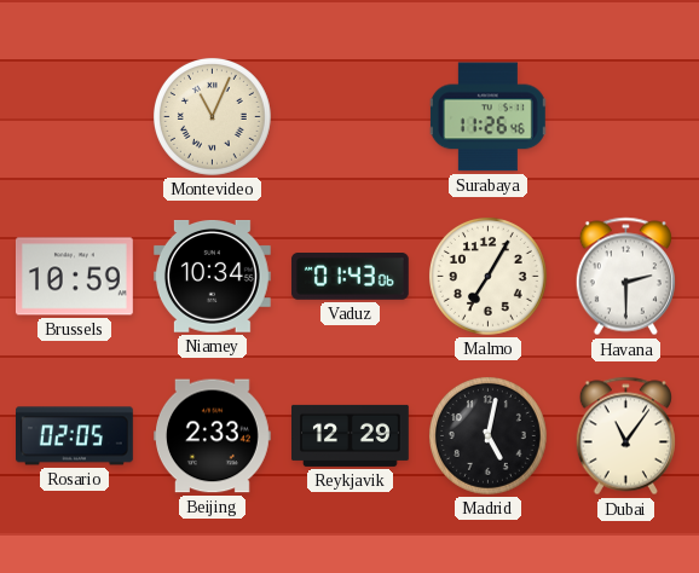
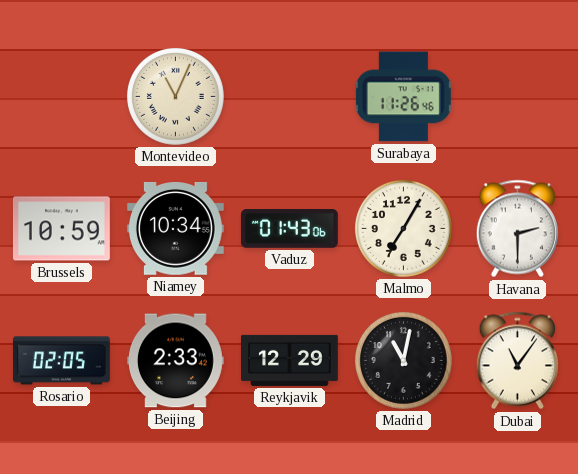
Madrid: 5:02 -> 11:02
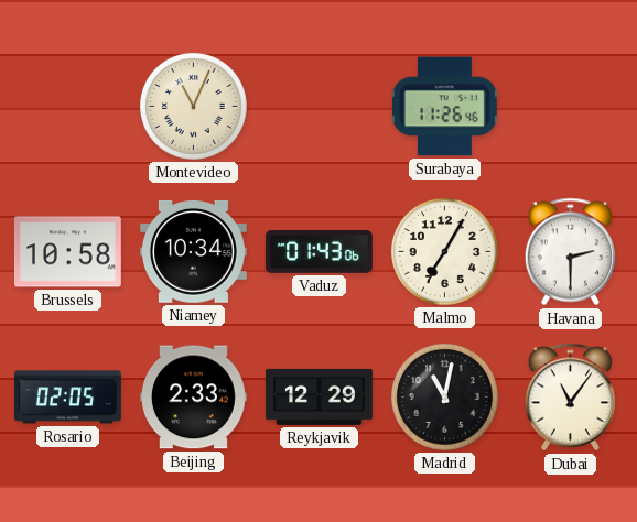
Brussels: 10:59 -> 10:58
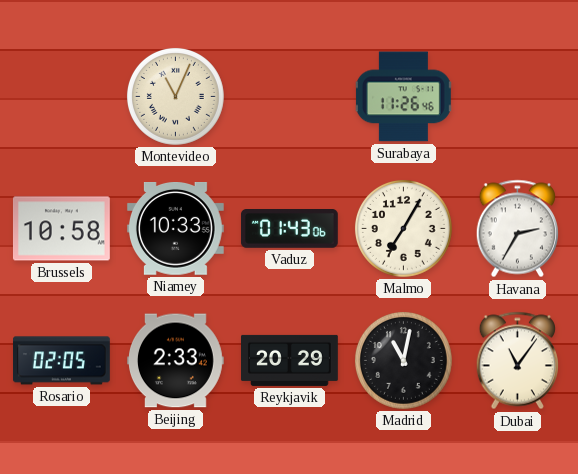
Niamey: 10:34 -> 10:33
Havana: 2:30 -> 2:35
Reykjavik: 12:29 -> 20:29
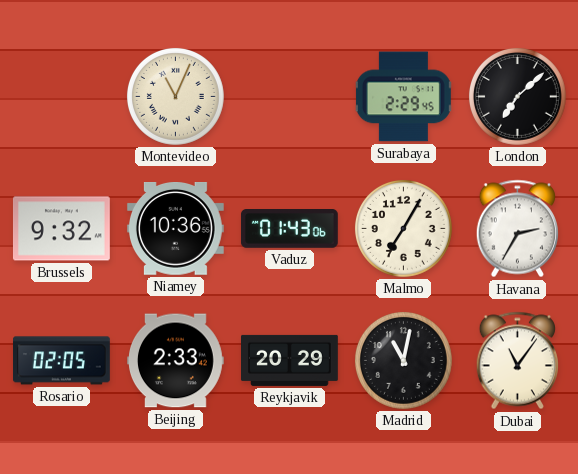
Surabaya: 11:26 -> 2:29
London: none -> 7:08
Brussels: 10:58 -> 9:32
Niamey: 10:33 -> 10:36
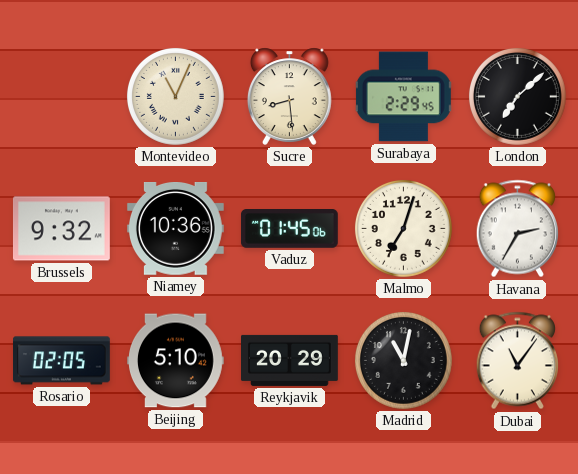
Sucre: none -> 8:29
Vaduz: 01:43 -> 01:45
Malmo: 7:05 -> 7:03
Beijing: 2:33 -> 5:10
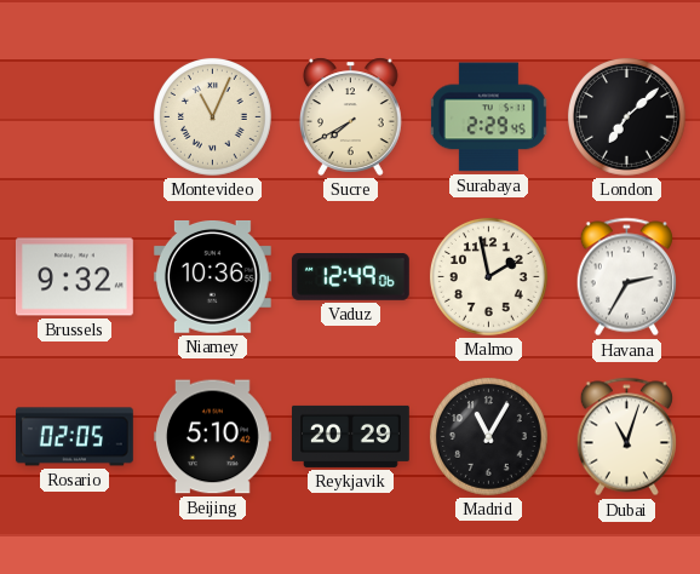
Sucre: 8:29 -> 7:40
Vaduz: 01:45 -> 12:49
Malmo: 7:03 -> 1:58
Madrid: 11:02 -> 11:05
Dubai: 11:06 -> 11:03
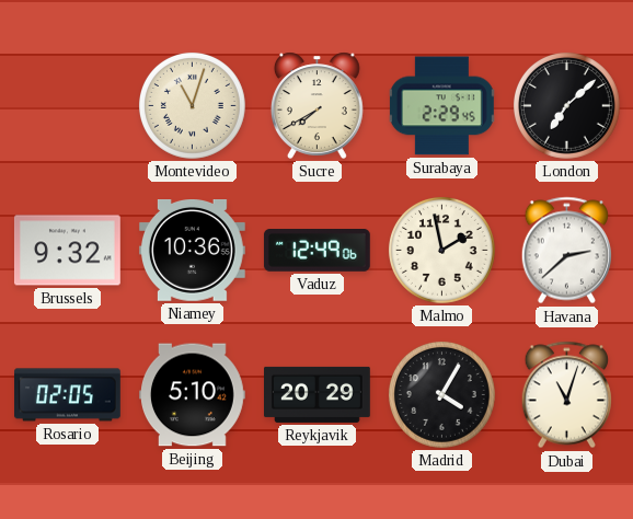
Montevideo: 11:04 -> 11:03
Havana: 2:35 -> 2:38
Madrid: 11:05 -> 4:05
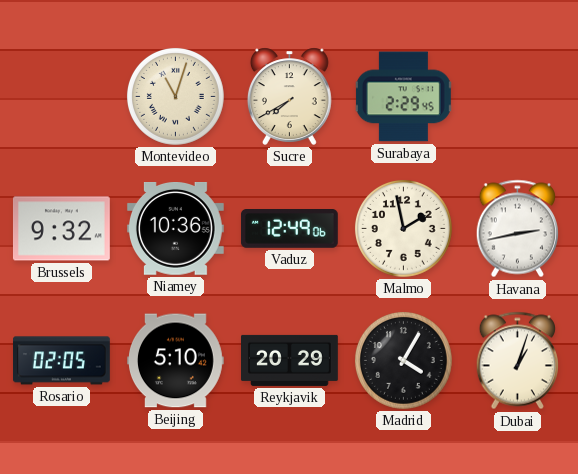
London: 7:08 -> none
Havana: 2:38 -> 2:43
Dubai: 11:03 -> 1:03
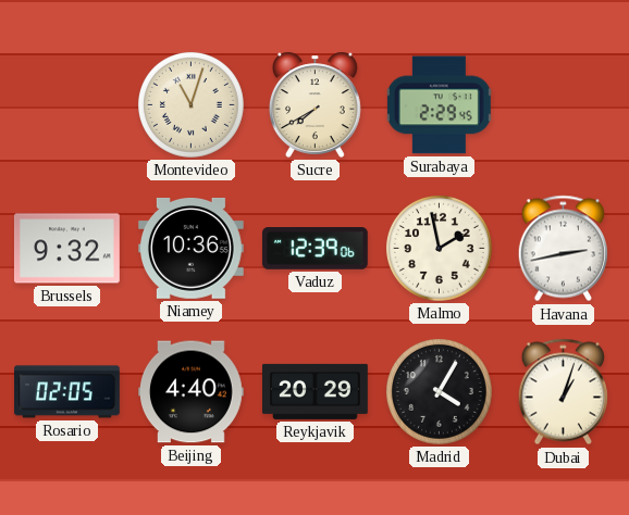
Vaduz: 12:49 -> 12:39
Beijing: 5:10 -> 4:40
